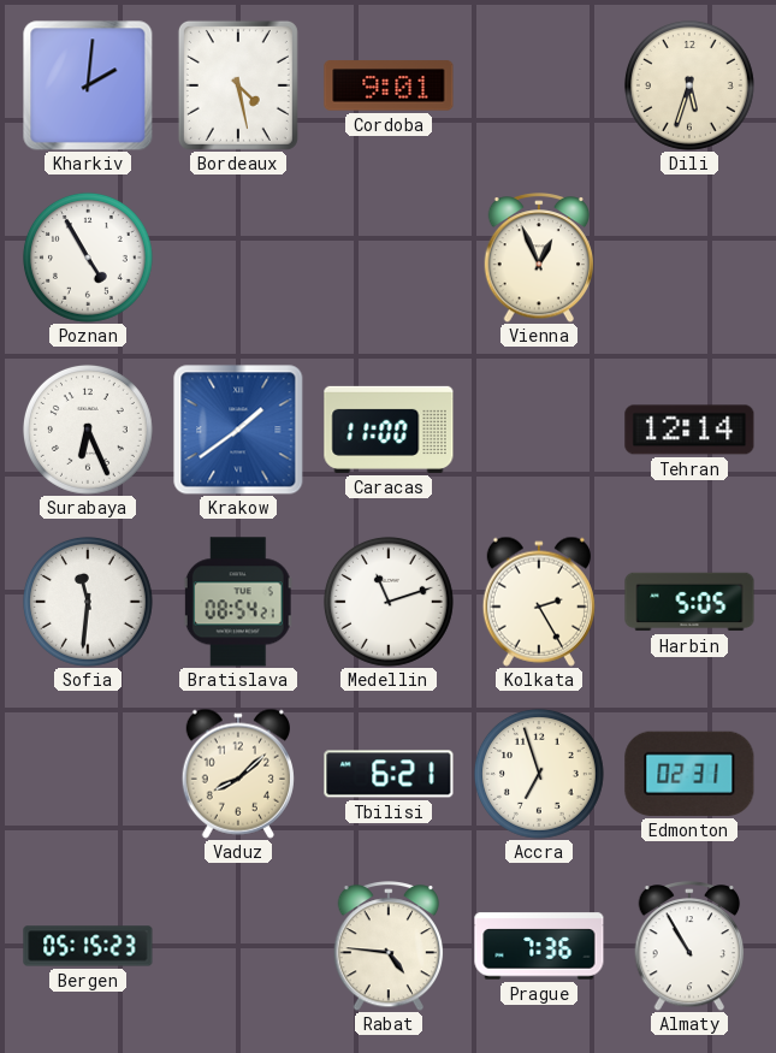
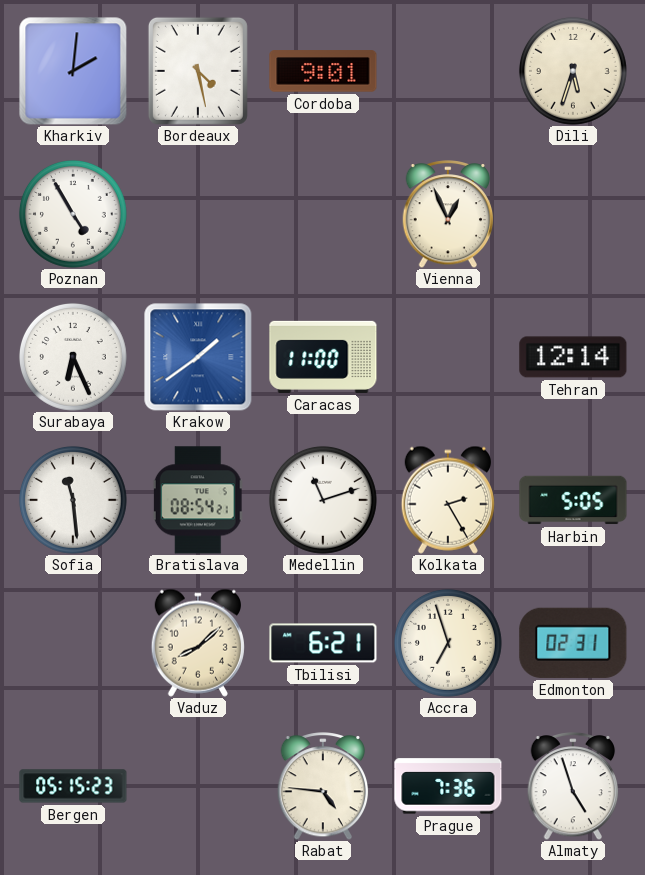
Sofia: 11:31 -> 11:29
Almaty: 10:55 -> 4:57
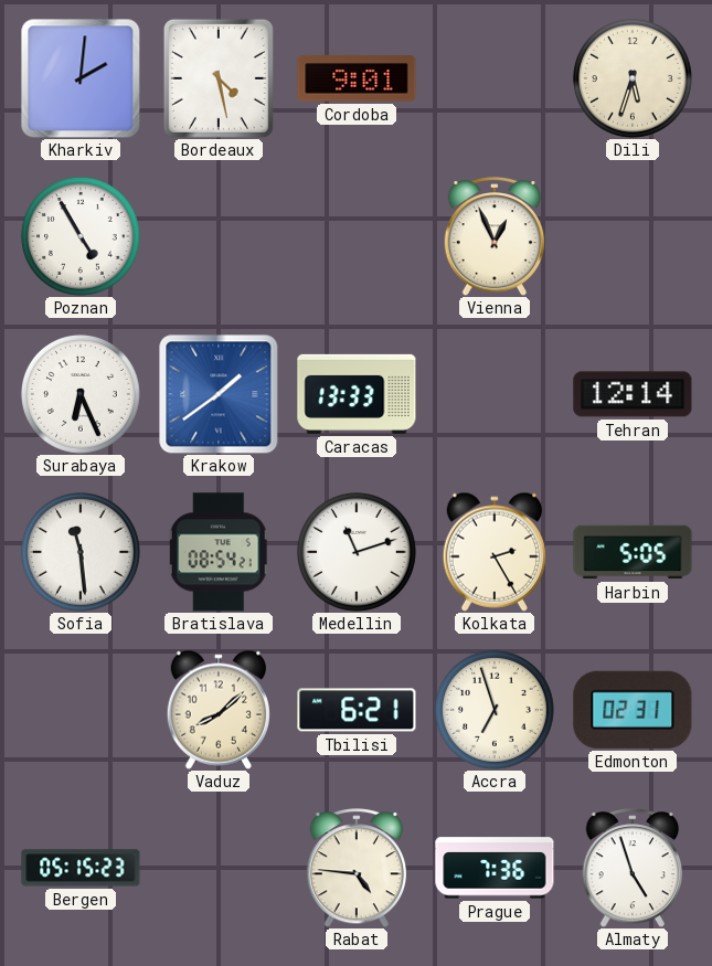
Caracas: 11:00 -> 13:33
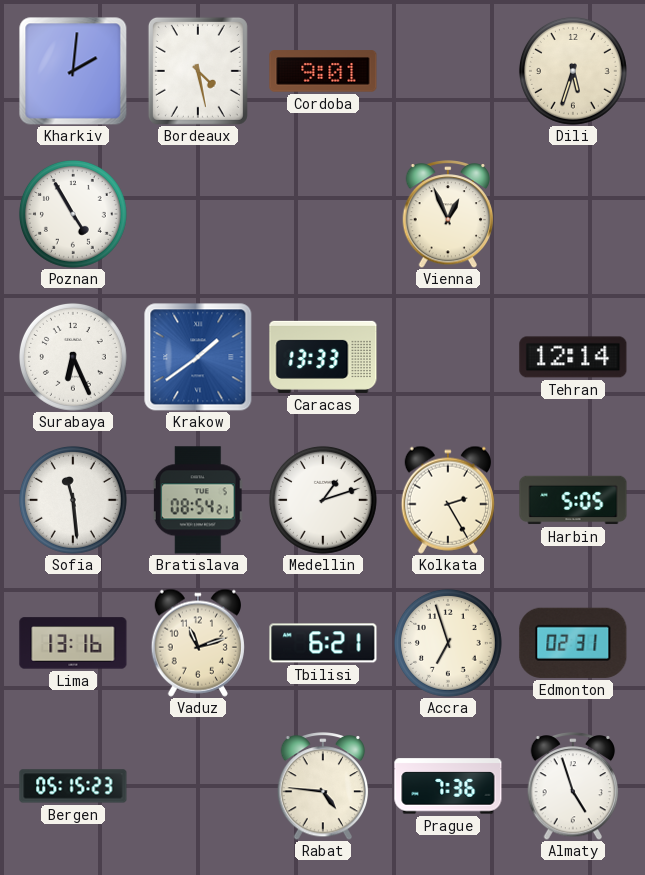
Medellin: 11:12 -> 1:12
Lima: none -> 13:16
Vaduz: 8:08 -> 11:12
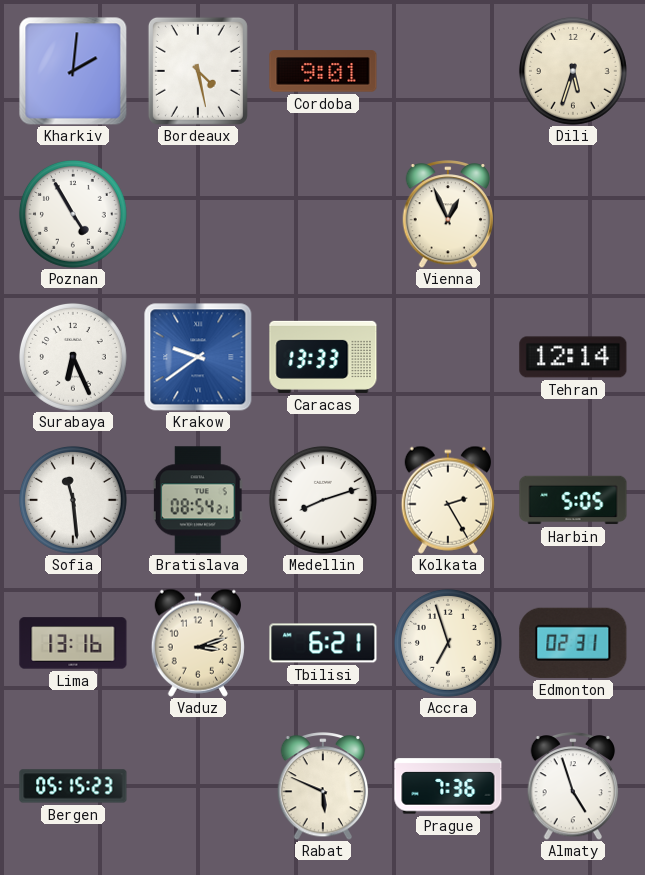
Krakow: 1:39 -> 9:39
Medellin: 1:12 -> 8:12
Vaduz: 11:12 -> 3:12
Rabat: 4:46 -> 5:49
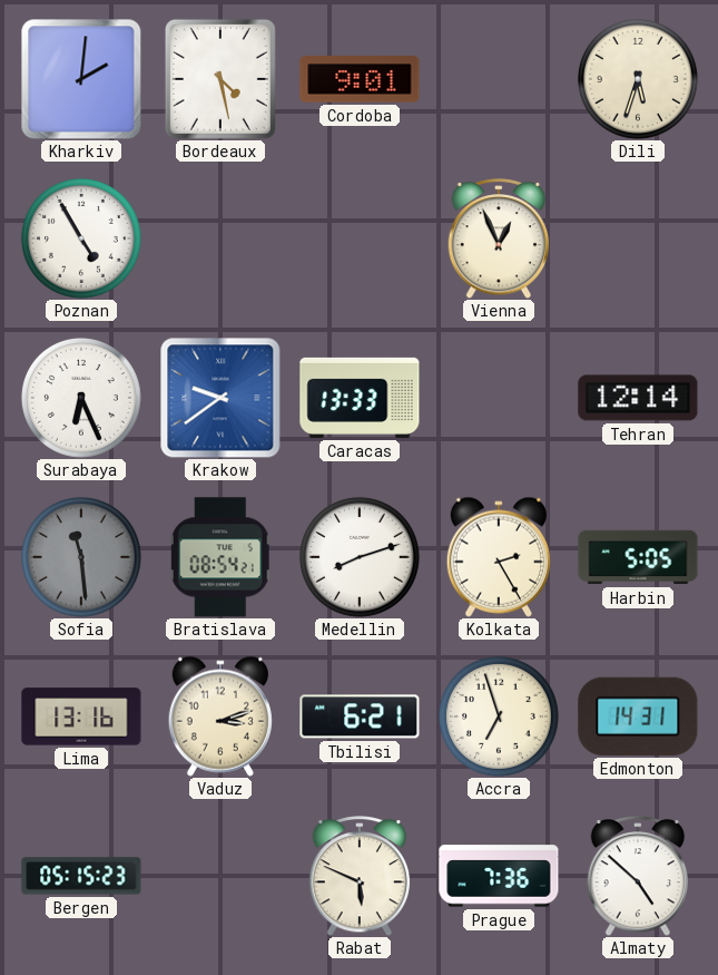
Sofia dial: white -> grey
Edmonton: 02:31 -> 14:31
Almaty: 4:57 -> 4:52
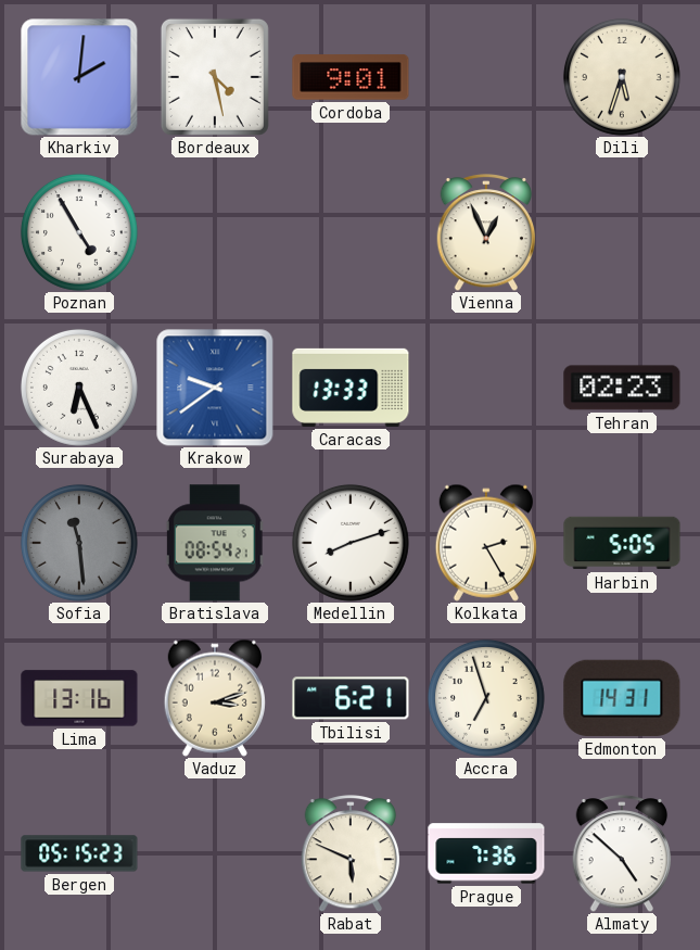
Tehran: 12:14 -> 02:23
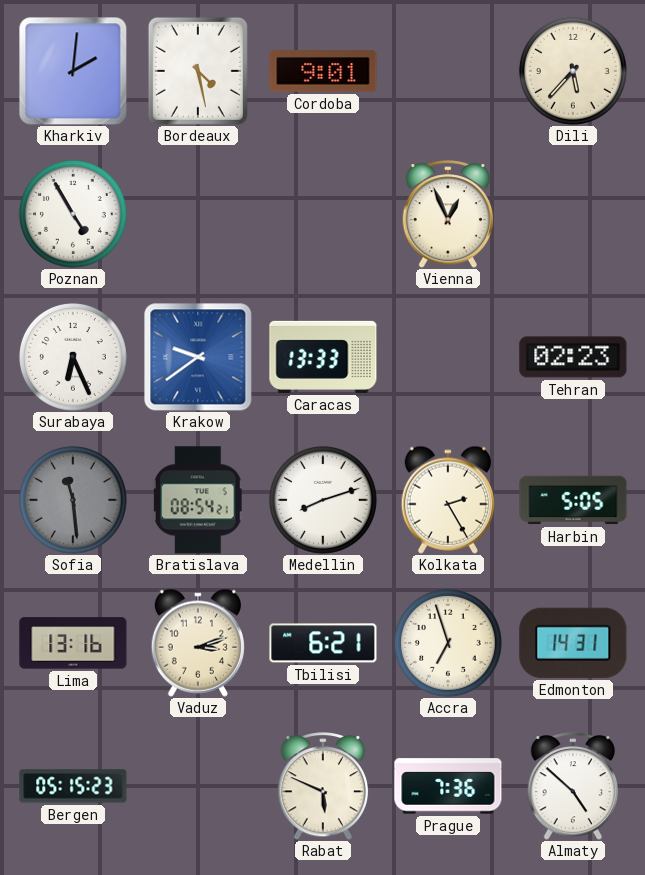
Dili: 5:33 -> 5:37
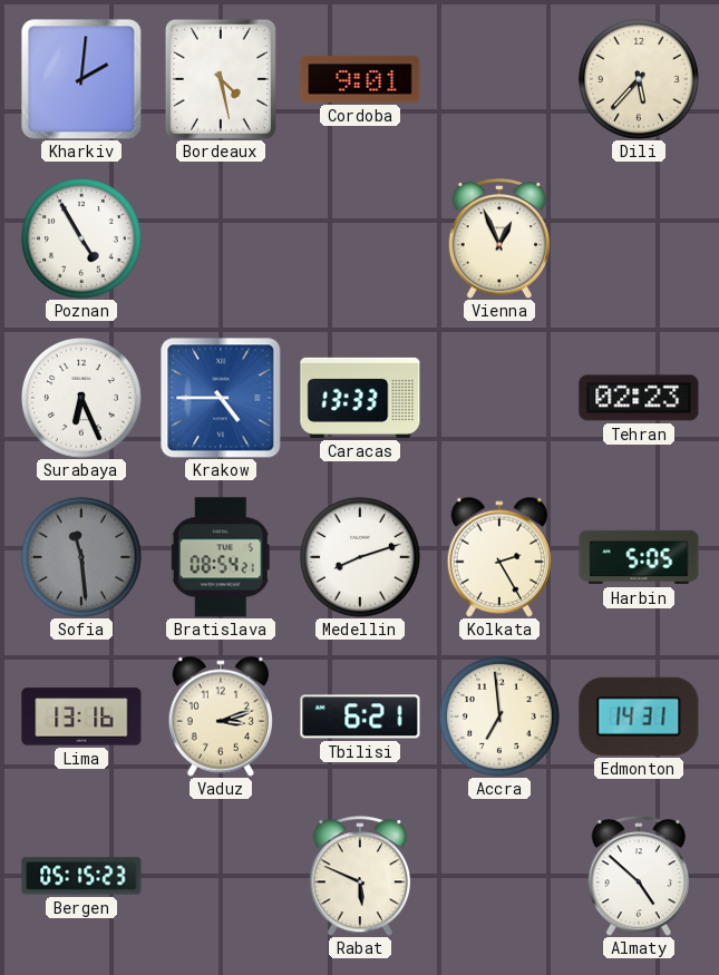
Krakow: 9:39 -> 4:45
Accra: 6:57 -> 6:59
Prague: 7:36 -> none
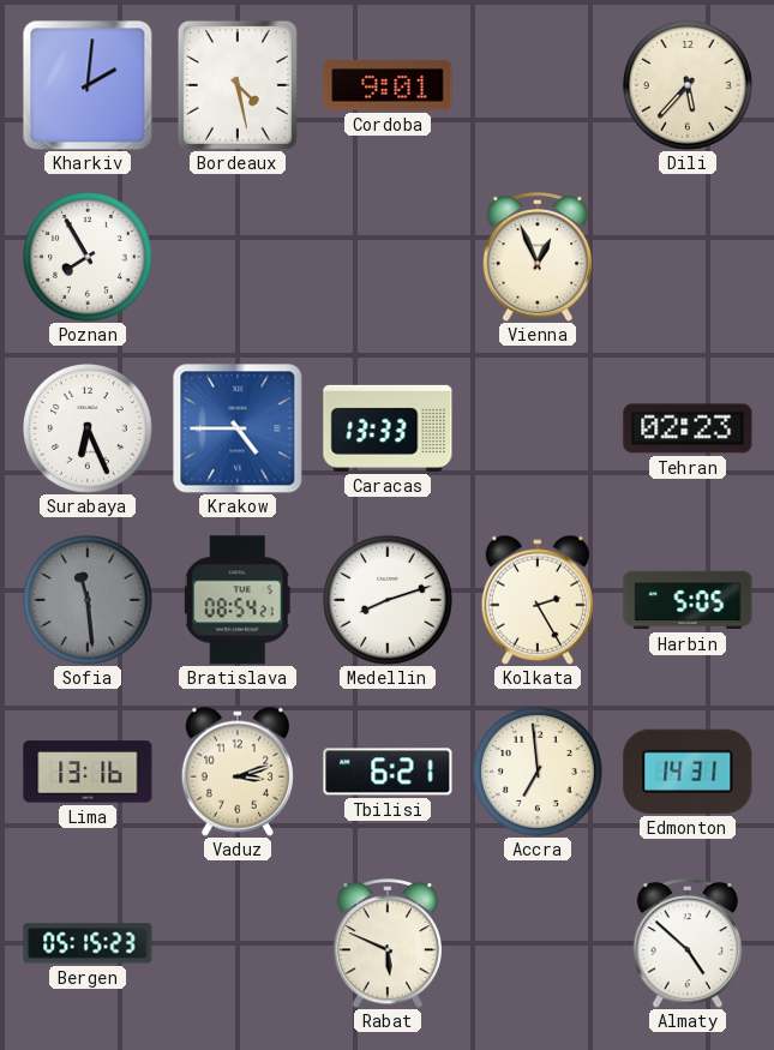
Poznan: 4:55 -> 7:55
